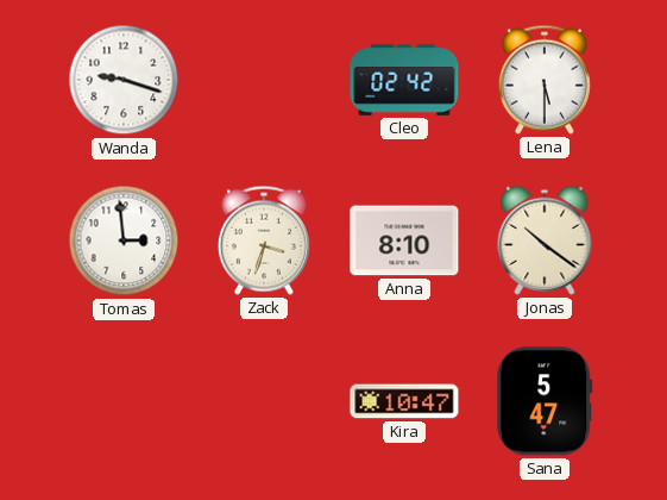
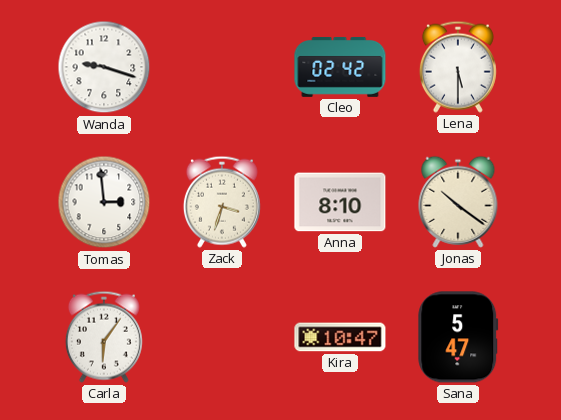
Carla: none -> 6:06
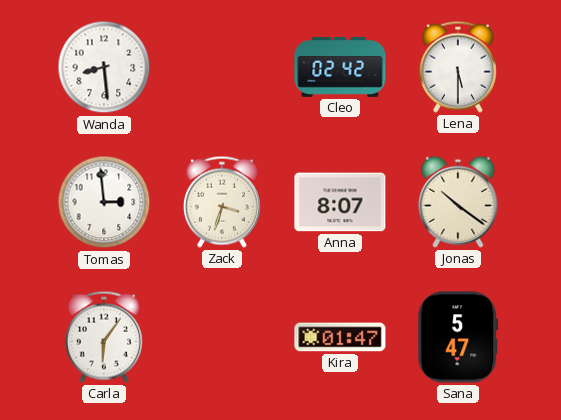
Wanda: 9:18 -> 8:29
Anna: 8:10 -> 8:07
Kira: 10:47 -> 01:47
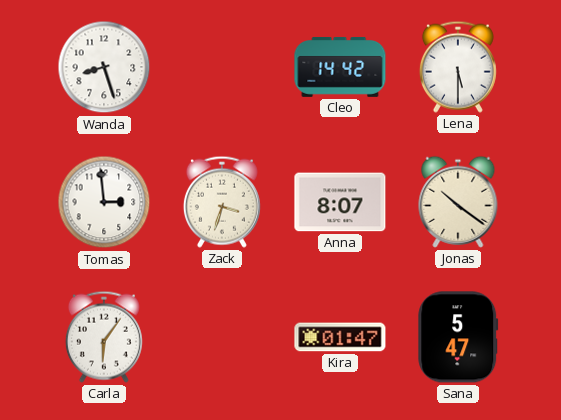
Wanda: 8:29 -> 8:27
Cleo: 02:42 -> 14:42
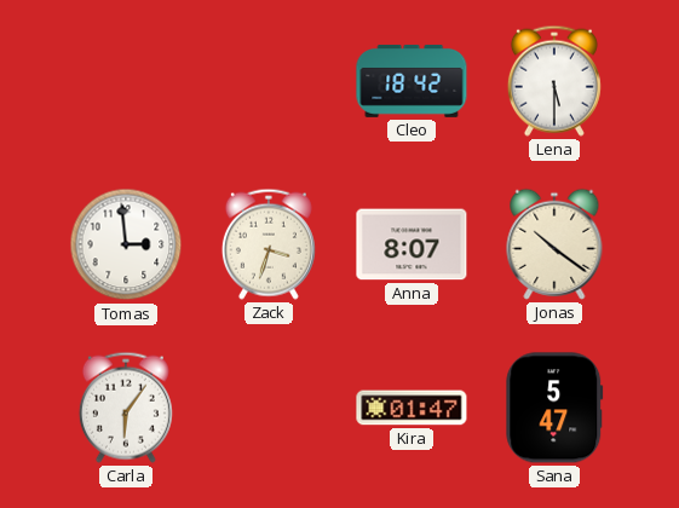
Wanda: 8:27 -> none
Cleo: 14:42 -> 18:42
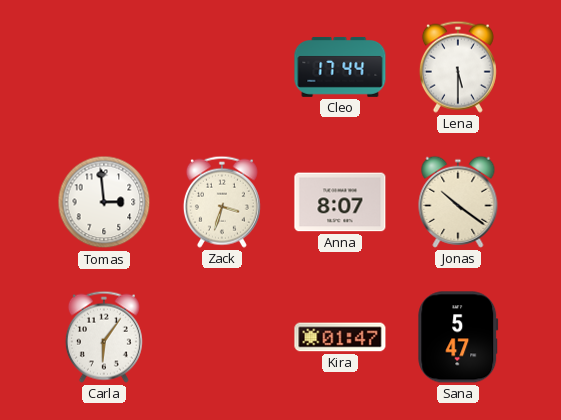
Cleo: 18:42 -> 17:44
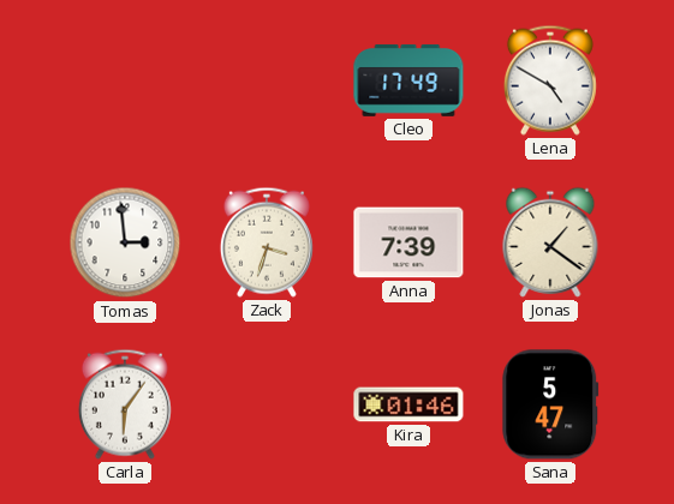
Cleo: 17:44 -> 17:49
Lena: 5:30 -> 4:50
Anna: 8:07 -> 7:39
Jonas: 10:21 -> 1:21
Kira: 01:47 -> 01:46
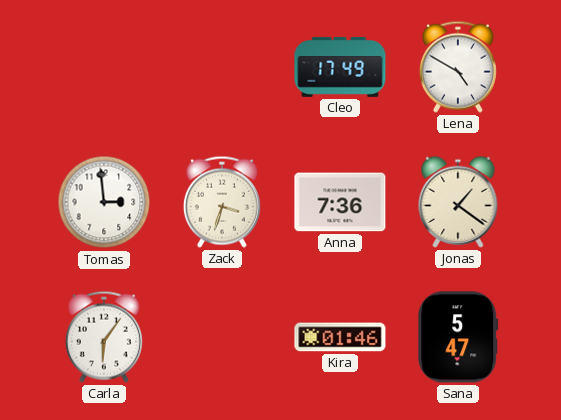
Anna: 7:39 -> 7:36
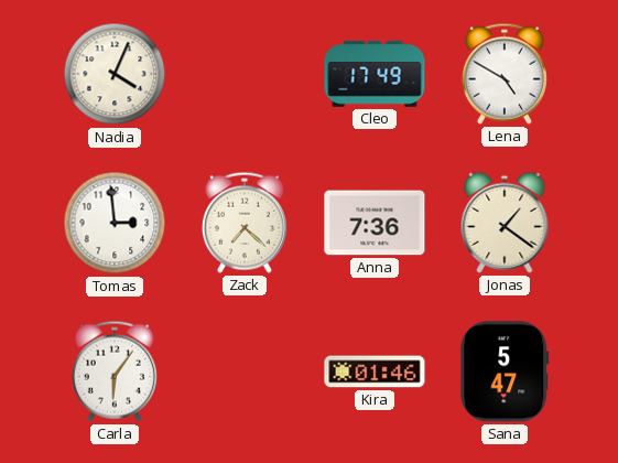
Nadia: none -> 4:04
Zack: 3:33 -> 7:22
